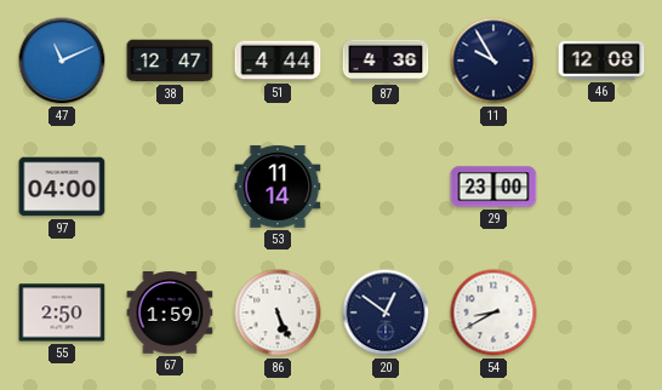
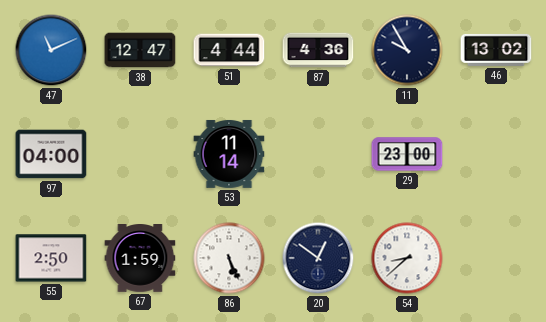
46: 12:08 -> 13:02
54: 8:40 -> 8:38
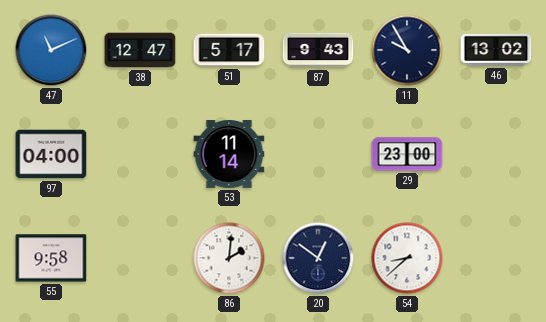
51: 4:44 -> 5:17
87: 4:36 -> 9:43
55: 2:50 -> 9:58
67: 1:59 -> none
86: 5:26 -> 2:01
